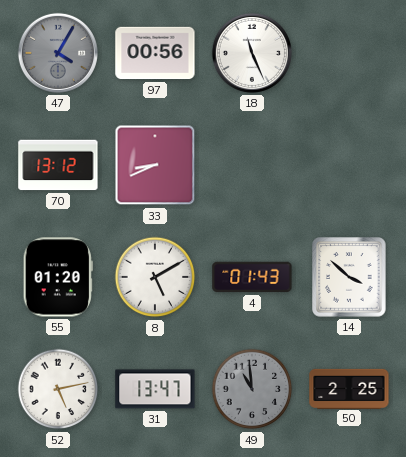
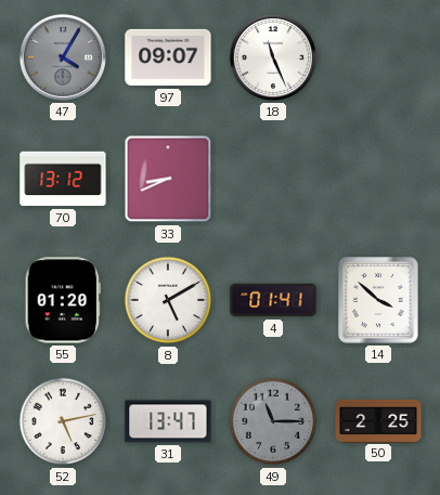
97: 00:56 -> 09:07
4: 01:43 -> 01:41
49: 10:59 -> 11:15
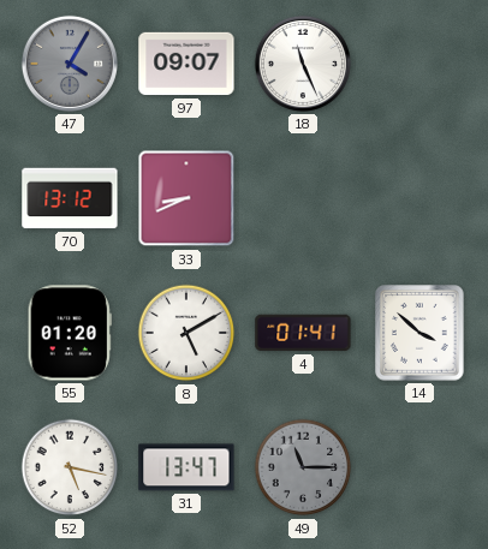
52: 5:13 -> 5:17
50: 2:25 -> none
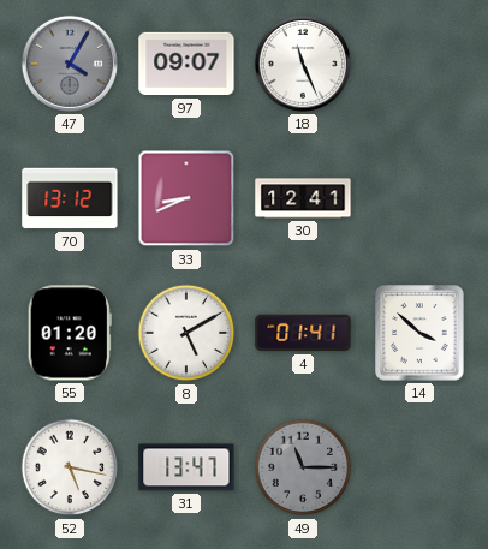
30: none -> 12:41
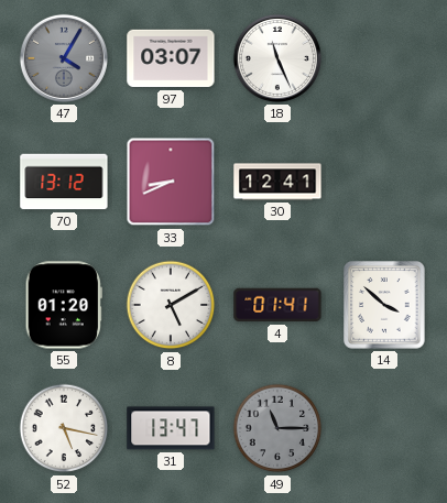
97: 09:07 -> 03:07
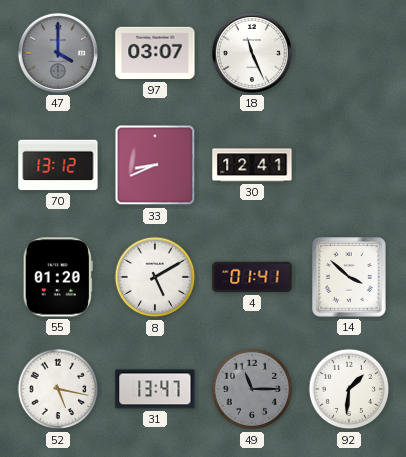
47: 4:05 -> 4:00
92: none -> 1:31
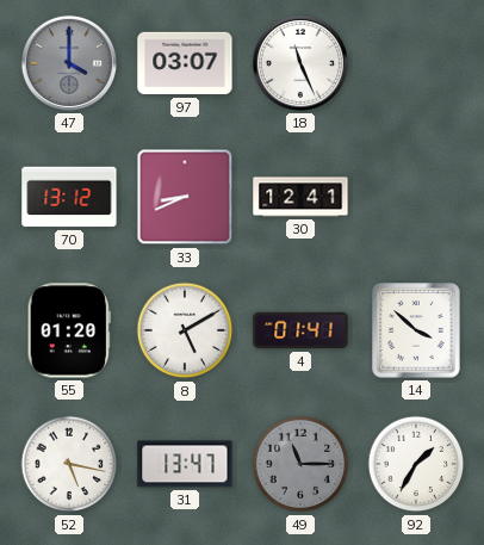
92: 1:31 -> 1:35
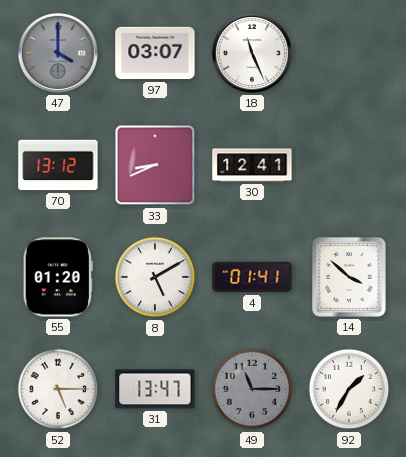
52: 5:17 -> 5:15
